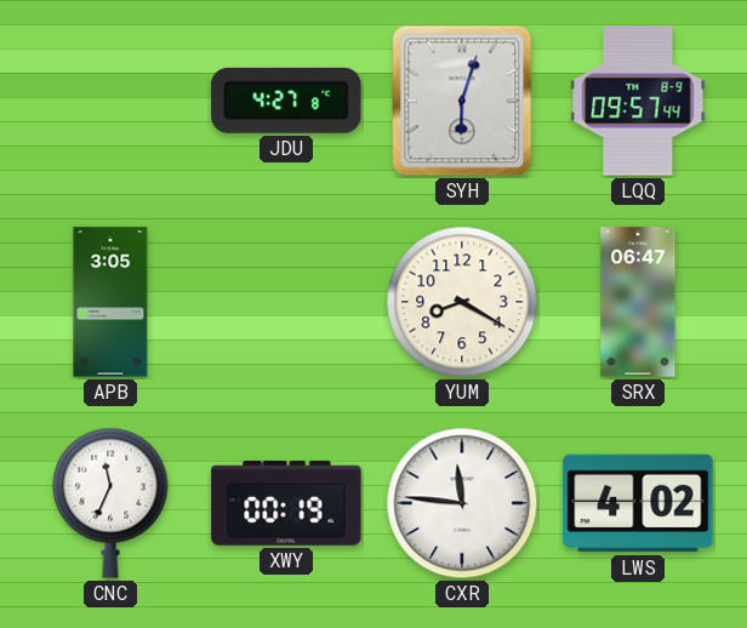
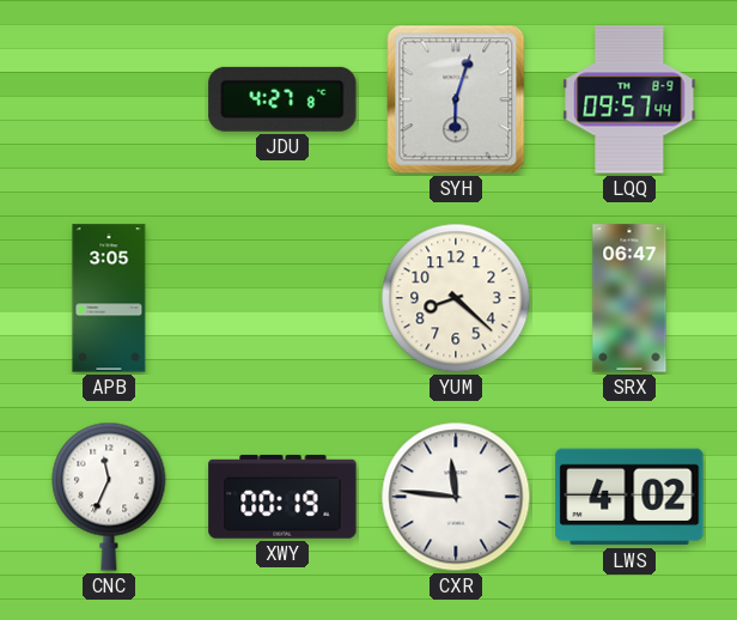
YUM: 8:20 -> 8:22
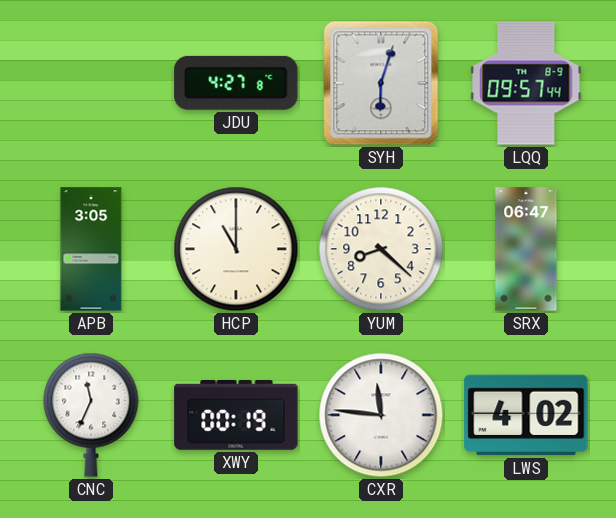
HCP: none -> 11:00
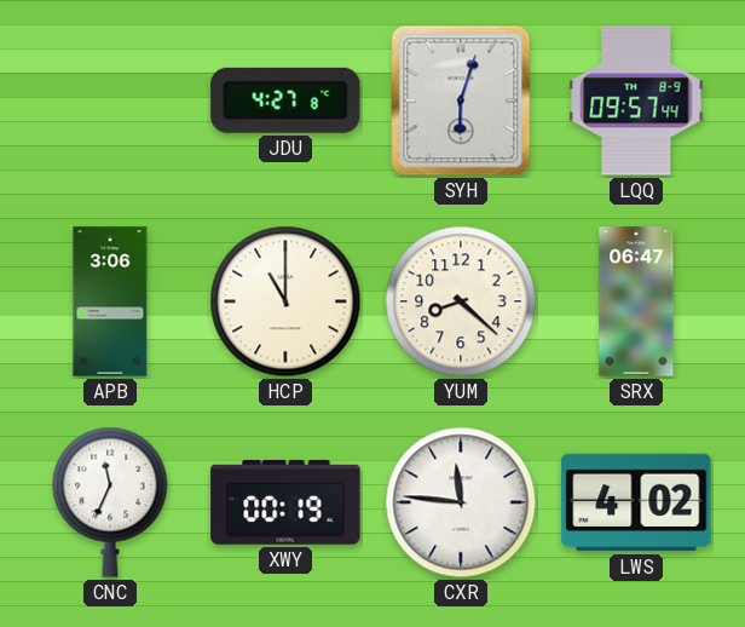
APB: 3:05 -> 3:06
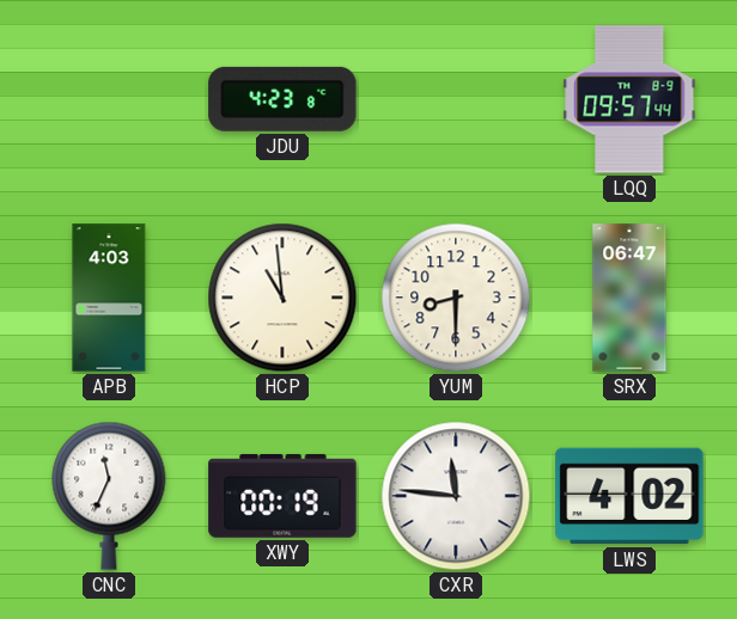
JDU: 4:27 -> 4:23
SYH: 6:03 -> none
APB: 3:06 -> 4:03
HCP: 11:00 -> 10:59
YUM: 8:22 -> 8:30
